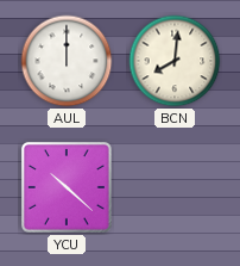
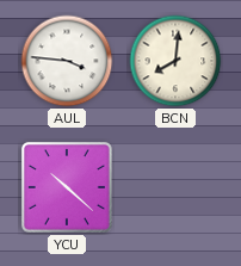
AUL: 12:00 -> 3:46
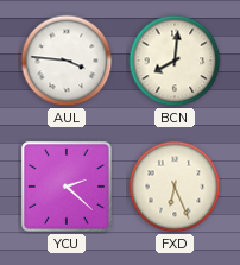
YCU: 10:22 -> 2:22
FXD: none -> 6:26
